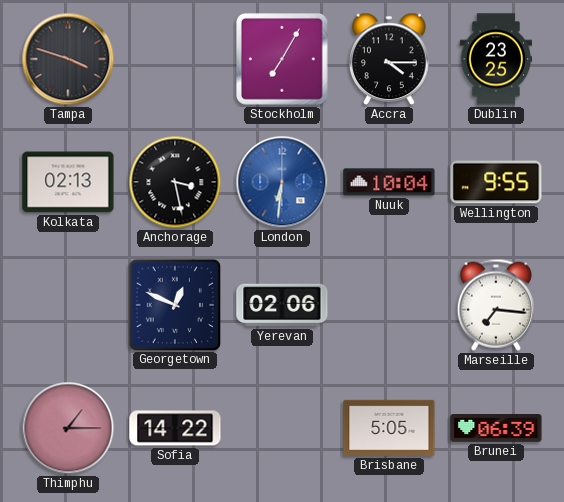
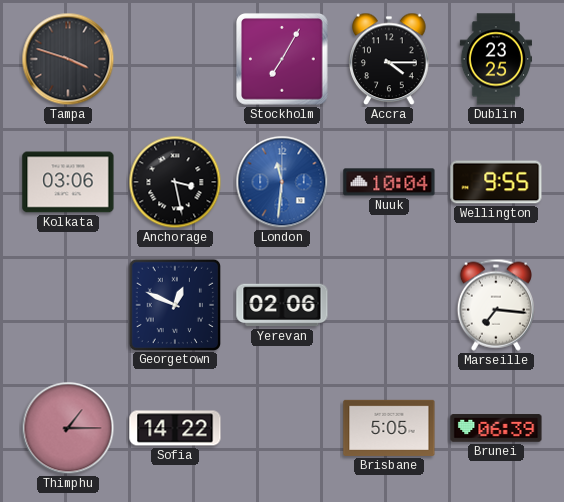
Kolkata: 02:13 -> 03:06
London: 6:31 -> 11:31
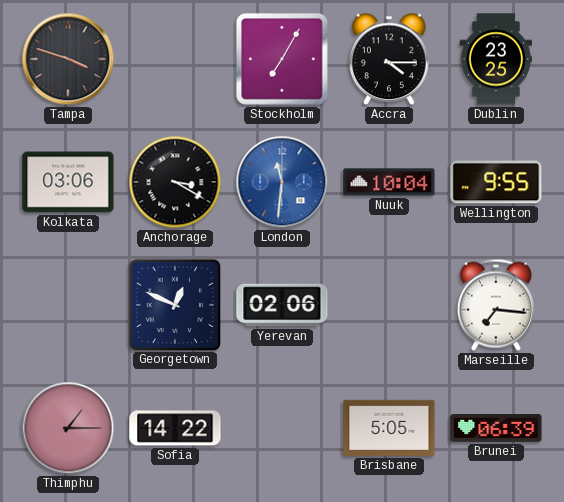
Anchorage: 3:28 -> 3:20
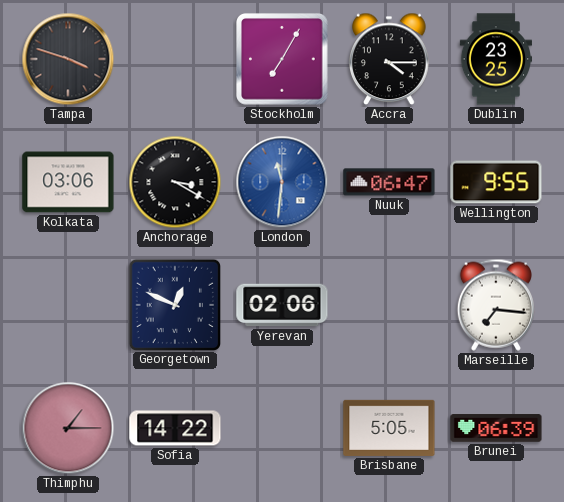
Nuuk: 10:04 -> 06:47
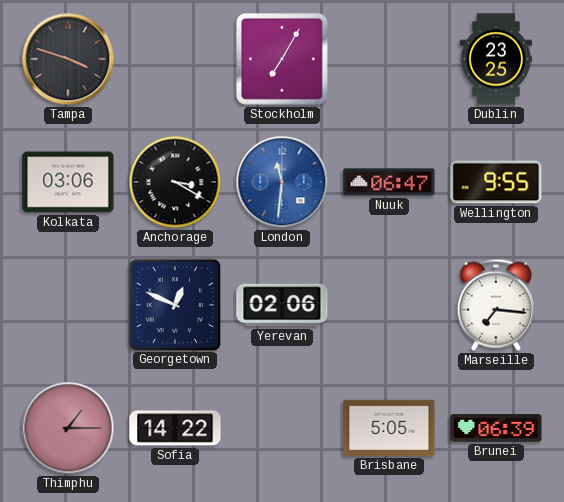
Accra: 4:15 -> none
